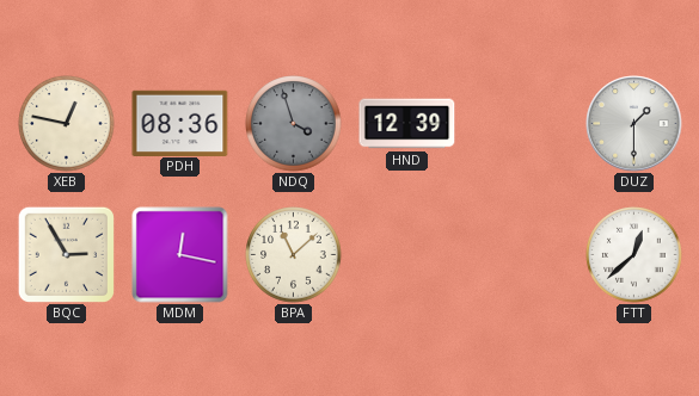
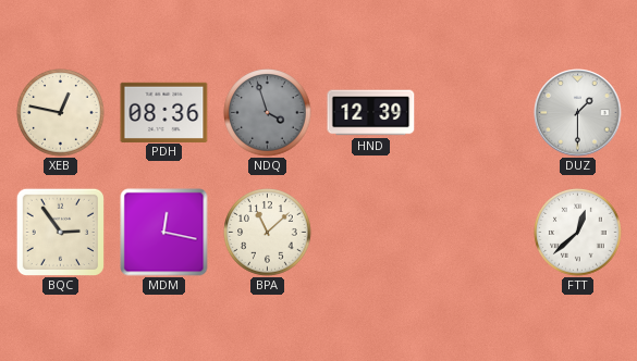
BQC: 2:55 -> 2:54
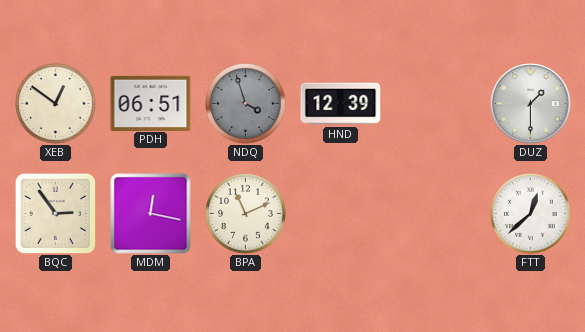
XEB: 12:47 -> 12:51
PDH: 08:36 -> 06:51
BPA: 11:08 -> 11:11
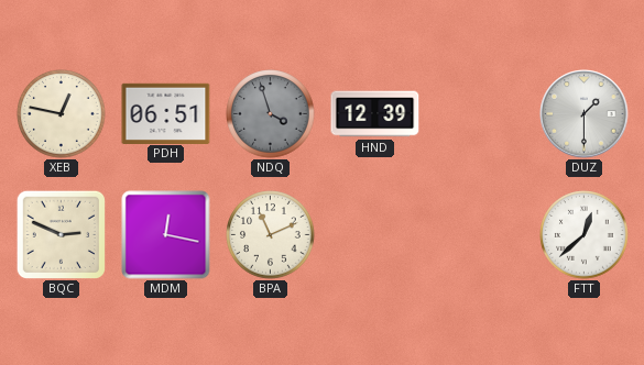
XEB: 12:51 -> 12:47
BQC: 2:54 -> 2:49
